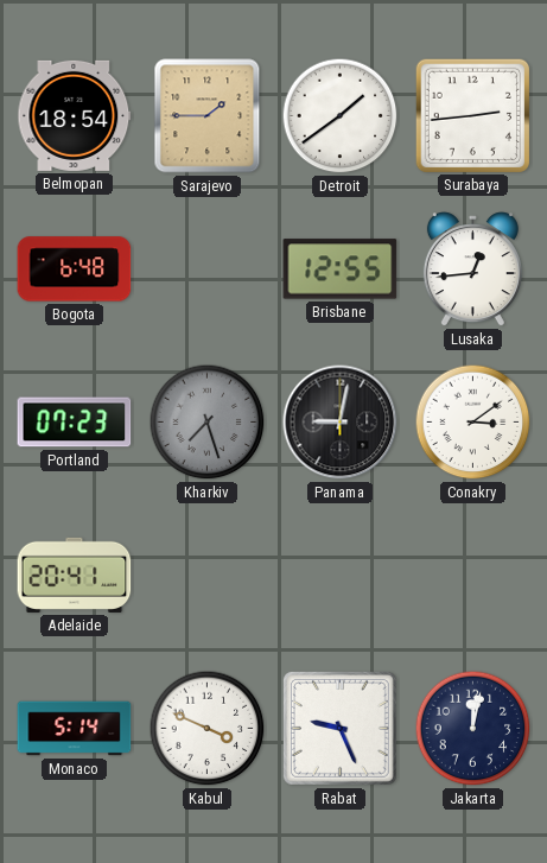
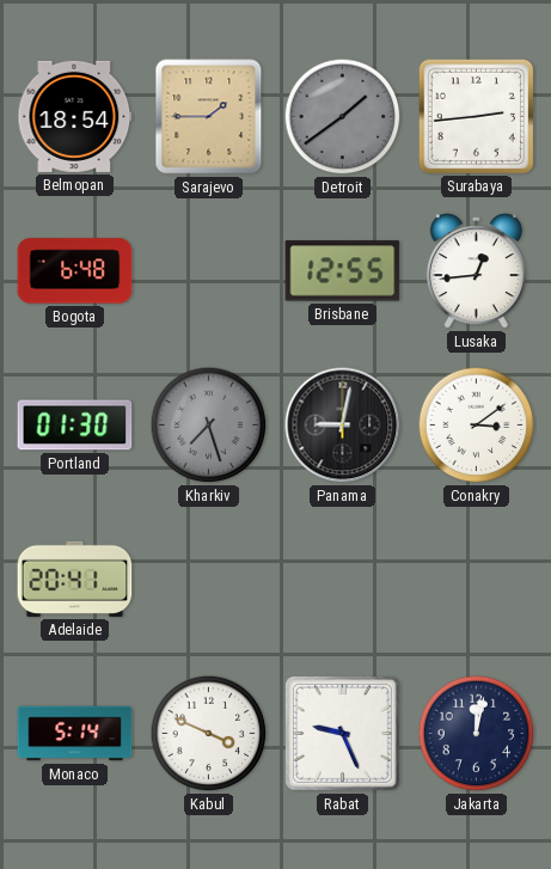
Detroit dial: white -> grey
Portland: 07:23 -> 01:30
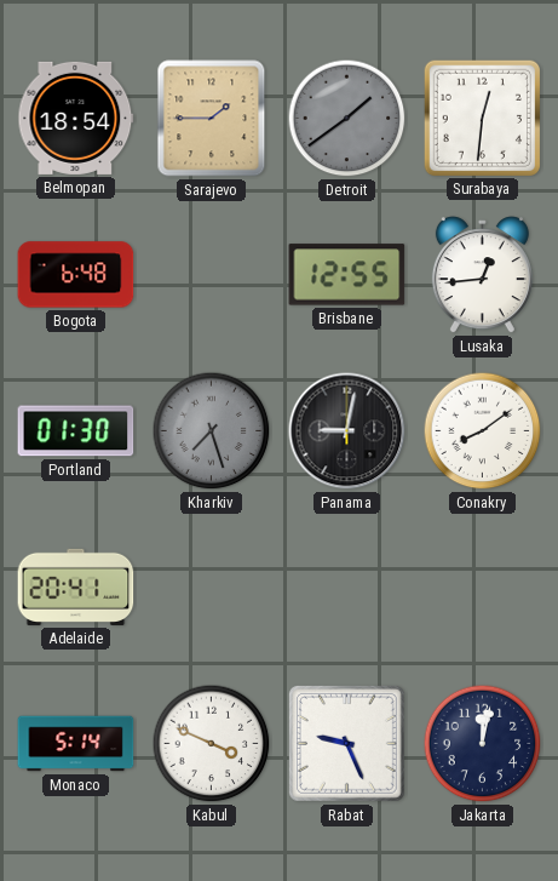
Surabaya: 2:44 -> 12:31
Conakry: 3:09 -> 8:09
